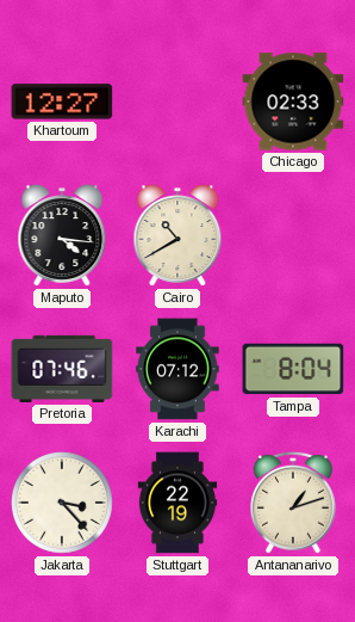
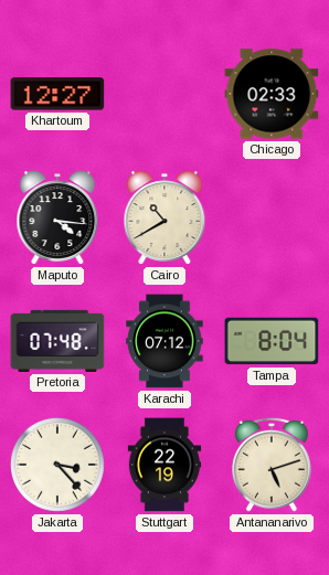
Pretoria: 07:46 -> 07:48
Antananarivo: 1:12 -> 5:12
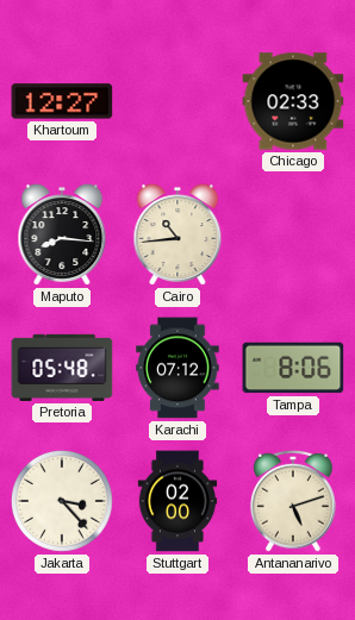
Maputo: 4:16 -> 8:16
Cairo: 10:40 -> 10:44
Pretoria: 07:48 -> 05:48
Tampa: 8:04 -> 8:06
Stuttgart: 22:19 -> 02:00
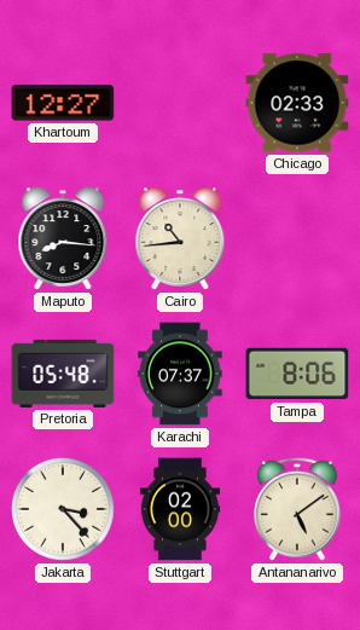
Karachi: 07:12 -> 07:37
Antananarivo: 5:12 -> 5:09
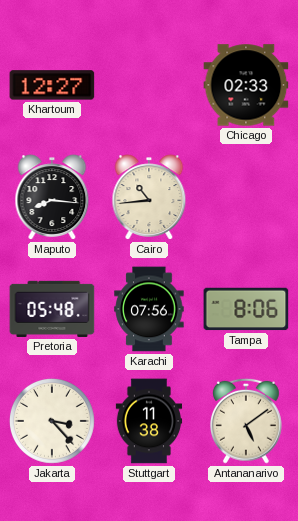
Karachi: 07:37 -> 07:56
Stuttgart: 02:00 -> 11:38
